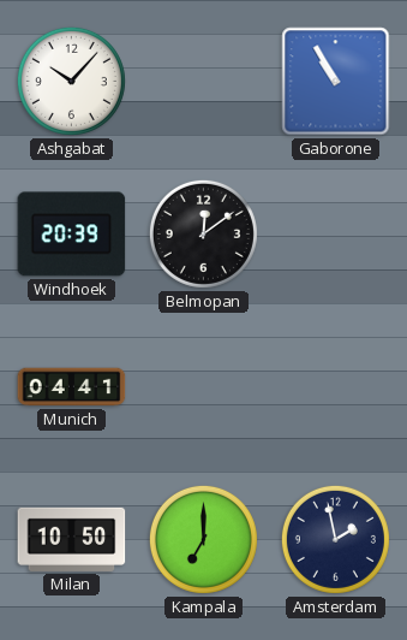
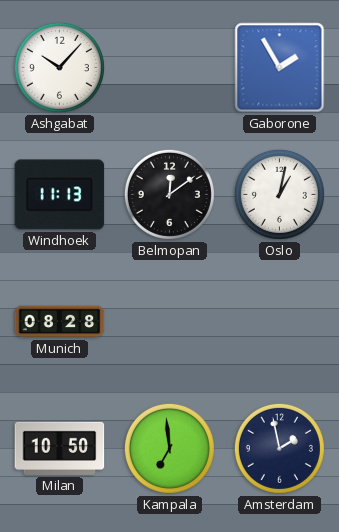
Gaborone: 10:55 -> 1:55
Windhoek: 20:39 -> 11:13
Oslo: none -> 1:02
Munich: 04:41 -> 08:28
Kampala: 7:00 -> 6:59
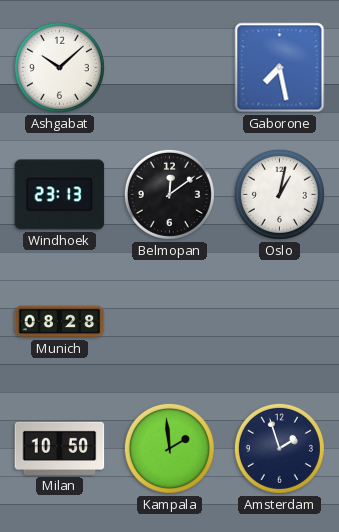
Ashgabat: 10:07 -> 10:08
Gaborone: 1:55 -> 7:28
Windhoek: 11:13 -> 23:13
Kampala: 6:59 -> 1:59
Amsterdam: 1:58 -> 1:57
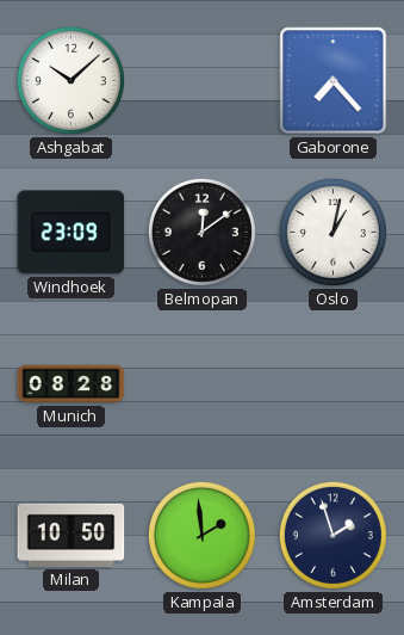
Gaborone: 7:28 -> 7:23
Windhoek: 23:13 -> 23:09
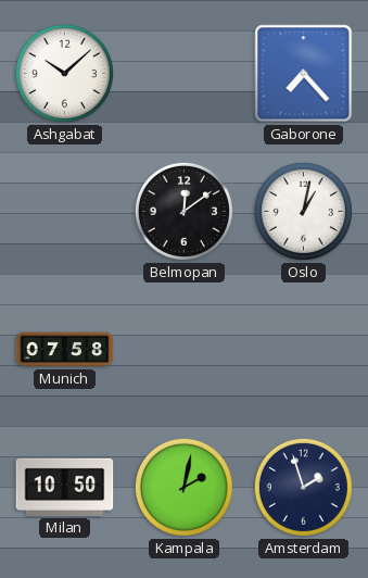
Windhoek: 23:09 -> none
Munich: 08:28 -> 07:58
Kampala: 1:59 -> 2:02
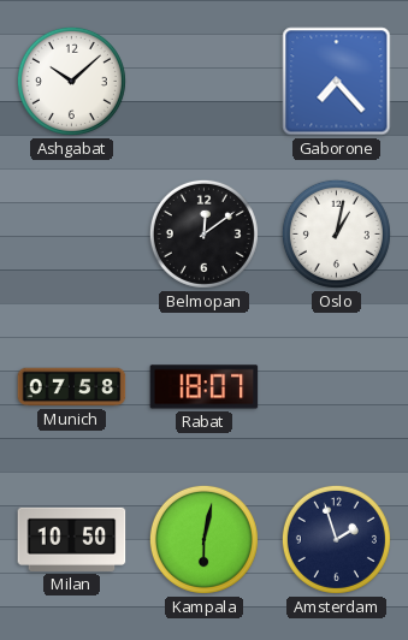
Rabat: none -> 18:07
Kampala: 2:02 -> 6:02
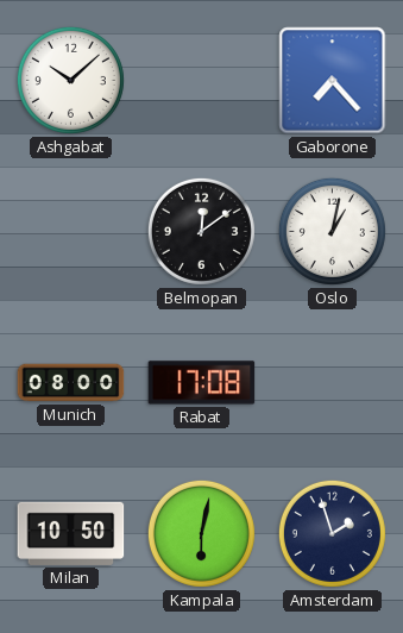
Munich: 07:58 -> 08:00
Rabat: 18:07 -> 17:08
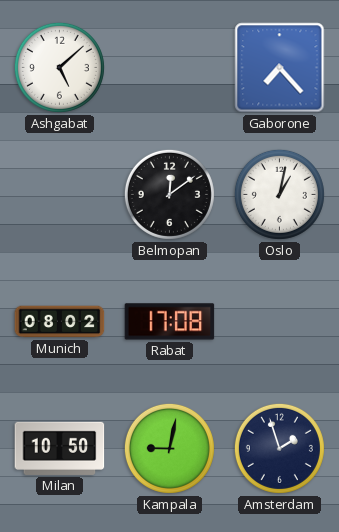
Ashgabat: 10:08 -> 5:08
Munich: 08:00 -> 08:02
Kampala: 6:02 -> 9:02
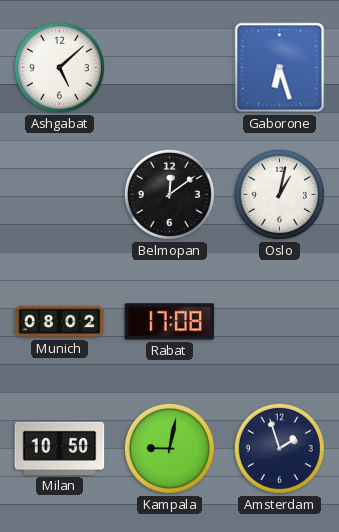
Gaborone: 7:23 -> 6:27
